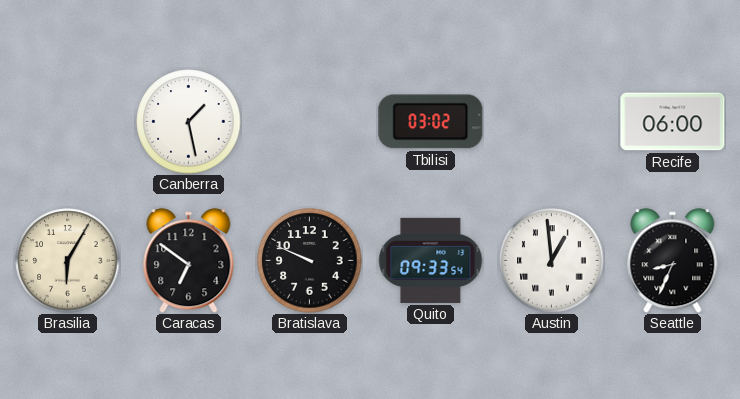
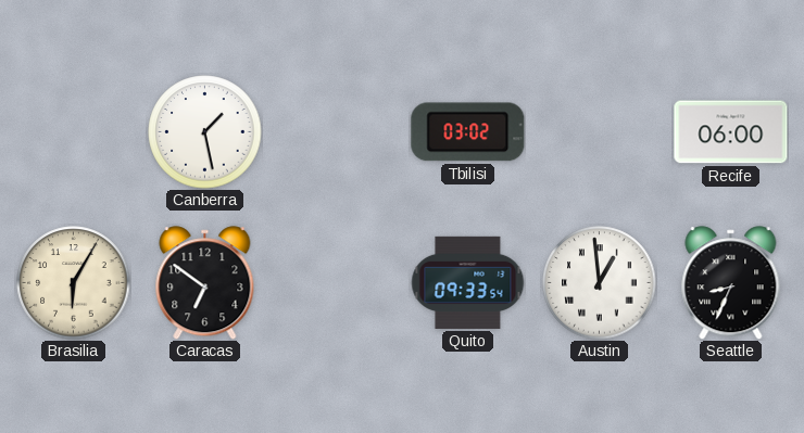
Bratislava: 9:49 -> none
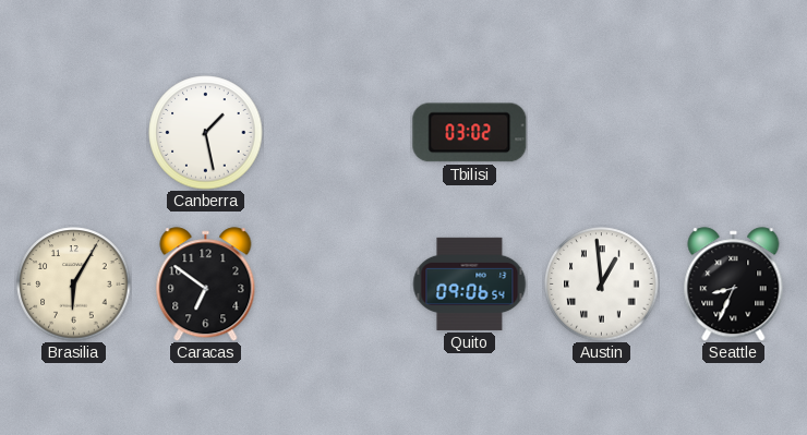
Recife: 06:00 -> none
Quito: 09:33 -> 09:06
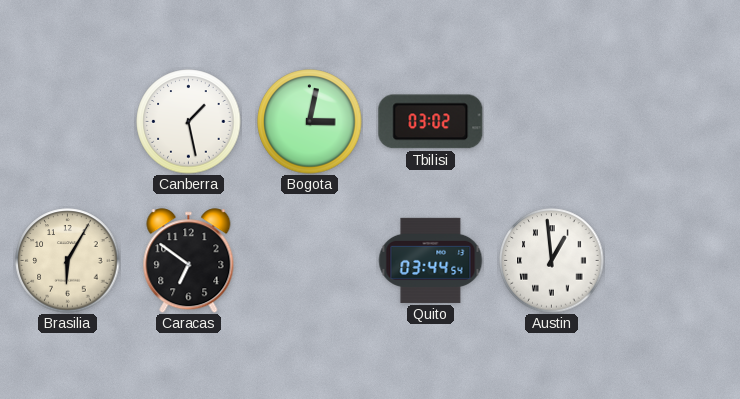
Bogota: none -> 3:02
Quito: 09:06 -> 03:44
Seattle: 8:34 -> none
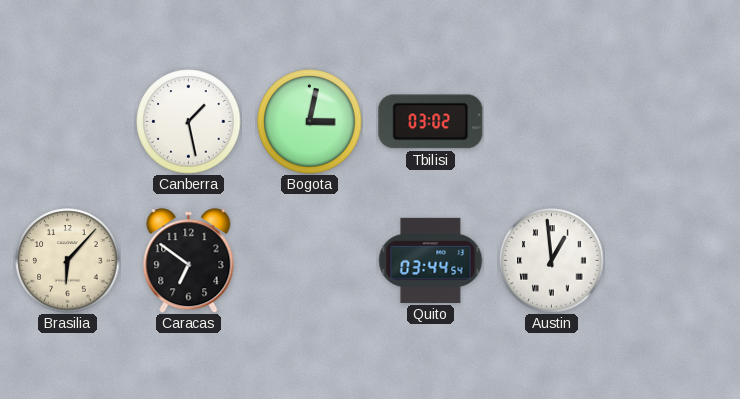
Brasilia: 6:05 -> 6:07
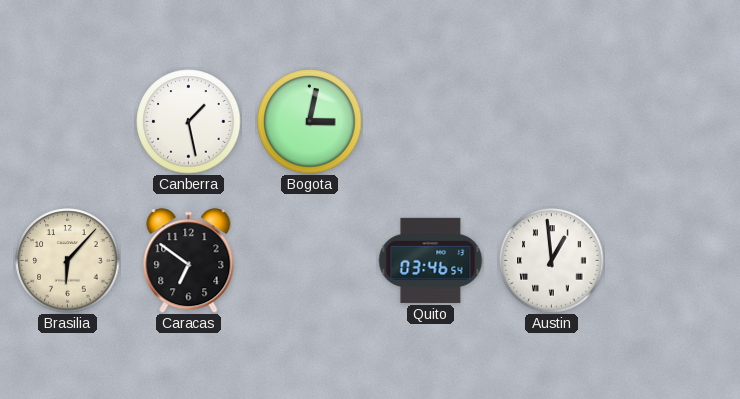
Tbilisi: 03:02 -> none
Quito: 03:44 -> 03:46
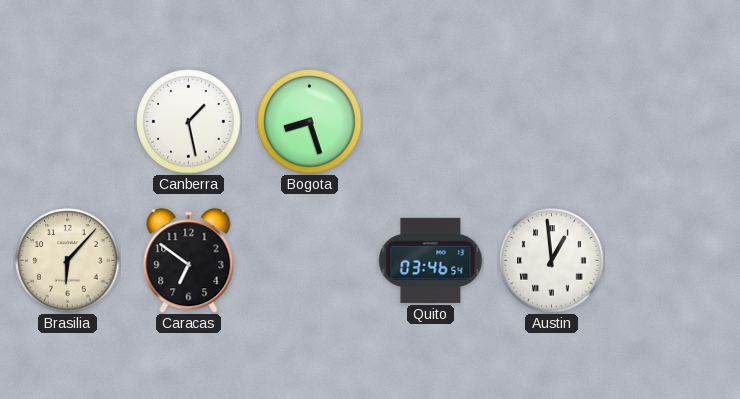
Bogota: 3:02 -> 8:27
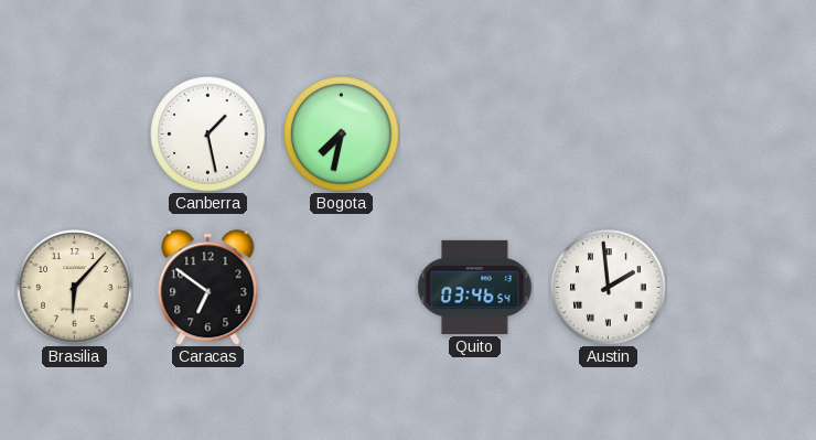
Bogota: 8:27 -> 7:32
Austin: 12:59 -> 1:59
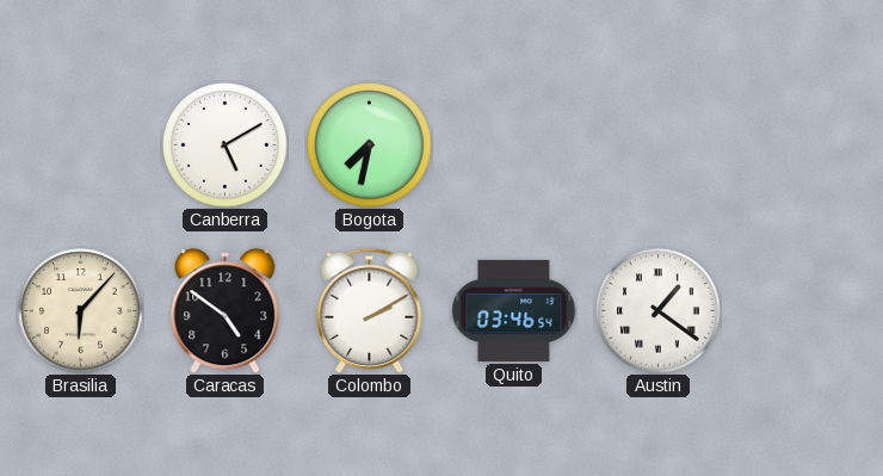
Canberra: 1:28 -> 5:10
Caracas: 6:51 -> 4:51
Colombo: none -> 2:10
Austin: 1:59 -> 1:21
